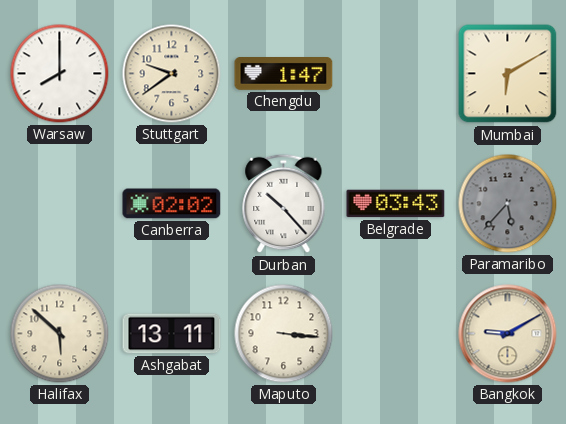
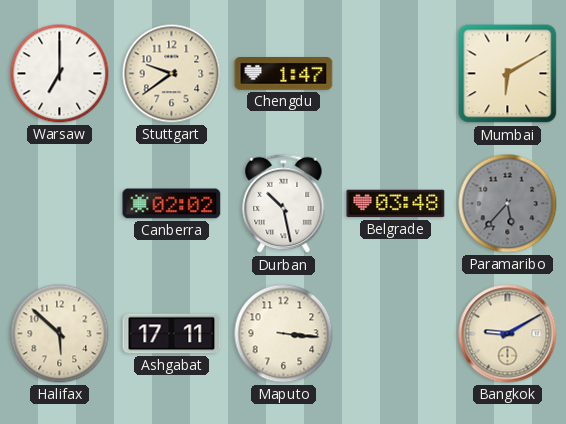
Warsaw: 8:00 -> 7:00
Durban: 10:23 -> 10:28
Belgrade: 03:43 -> 03:48
Ashgabat: 13:11 -> 17:11
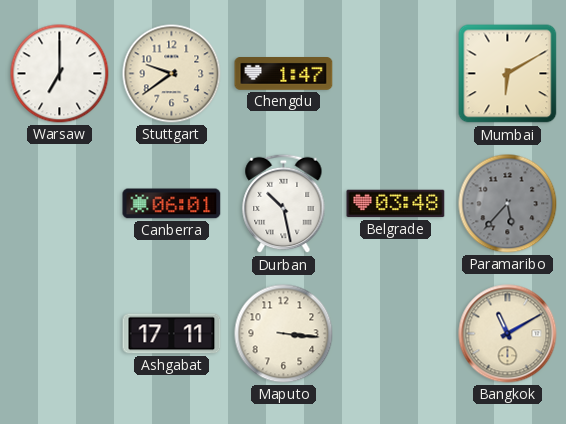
Canberra: 02:02 -> 06:01
Halifax: 5:52 -> none
Bangkok: 9:10 -> 11:10
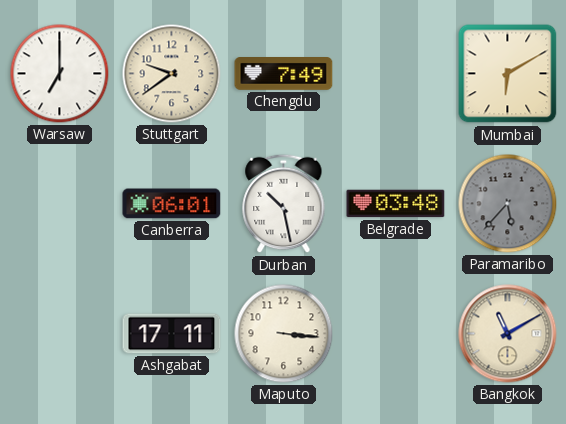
Chengdu: 1:47 -> 7:49
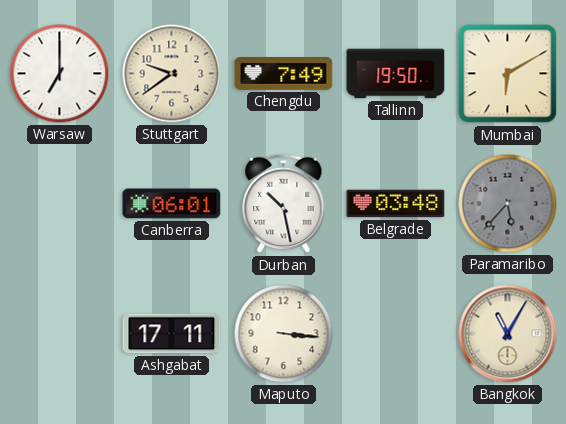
Tallinn: none -> 19:50
Bangkok: 11:10 -> 11:05
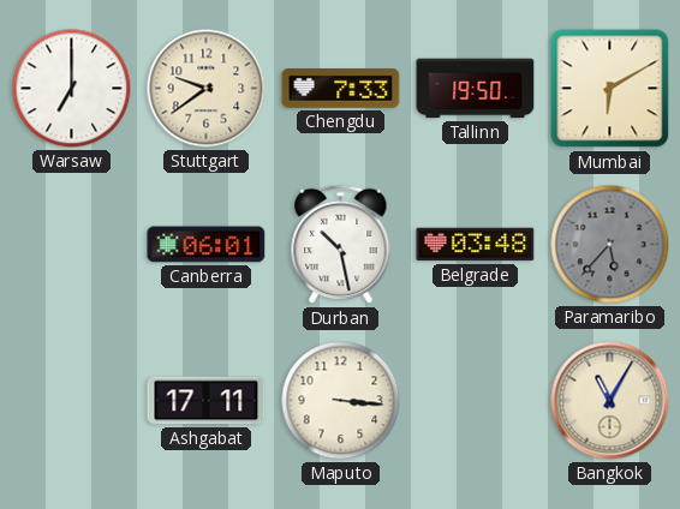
Chengdu: 7:49 -> 7:33
